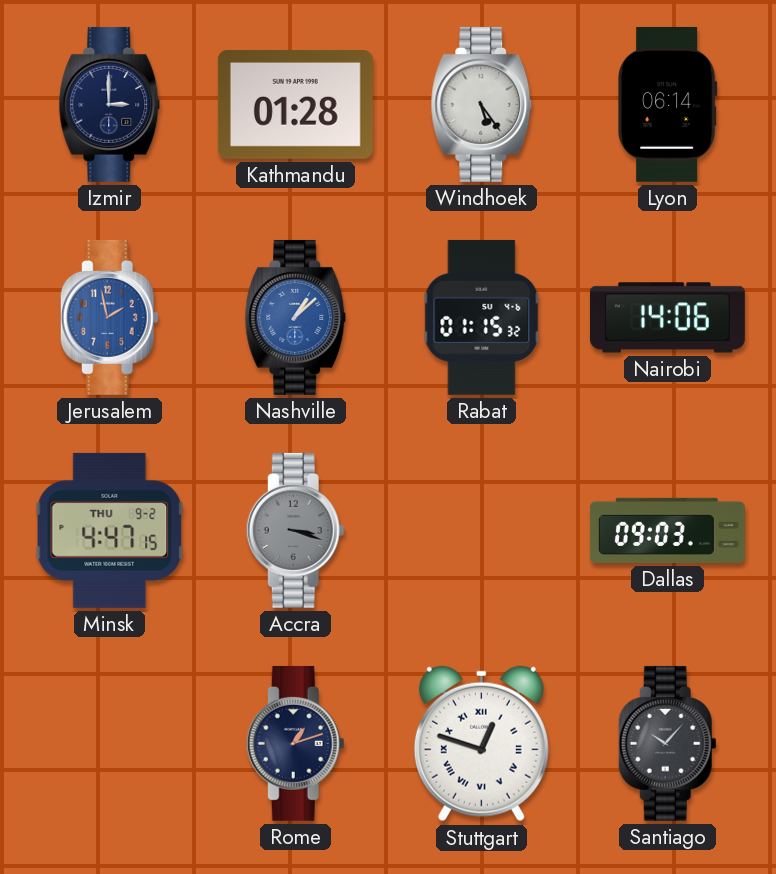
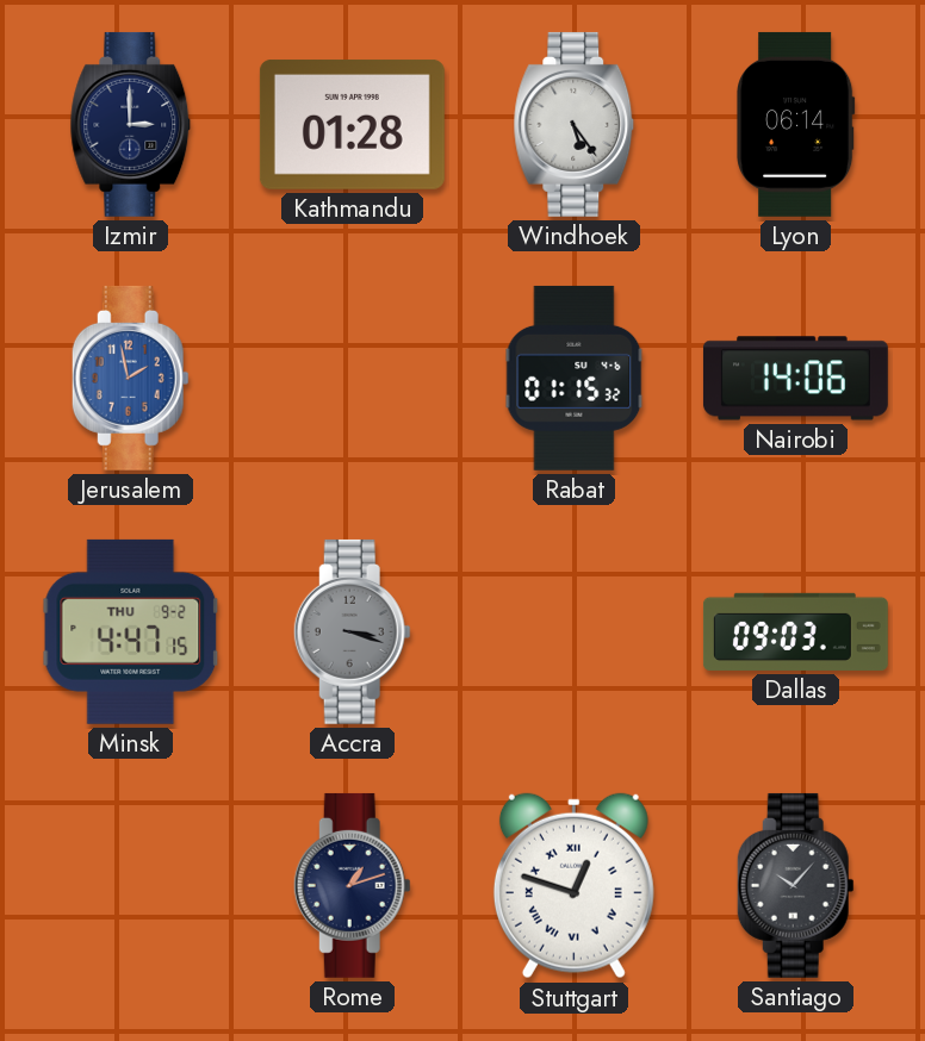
Nashville: 1:08 -> none
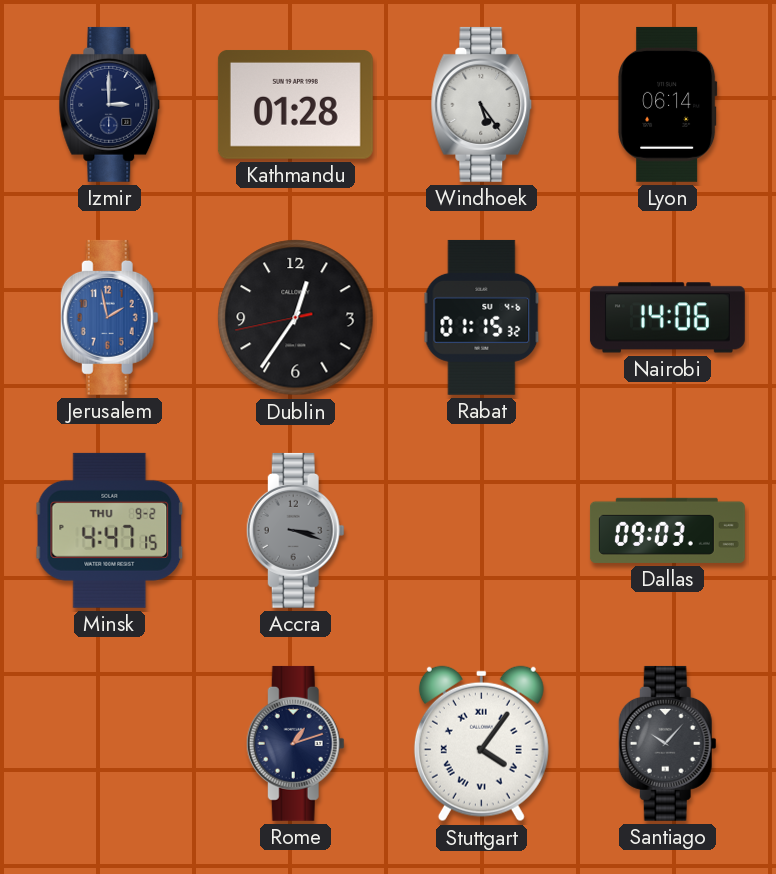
Dublin: none -> 12:35
Stuttgart: 12:48 -> 4:06
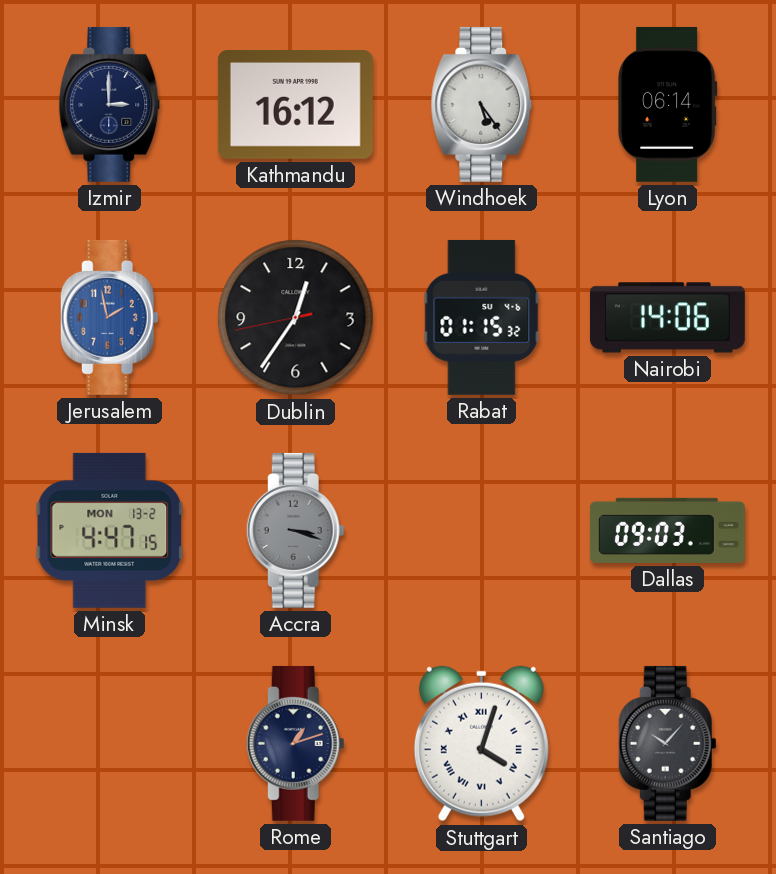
Kathmandu: 01:28 -> 16:12
Minsk date: THU 9-2 -> MON 13-2
Stuttgart: 4:06 -> 4:03
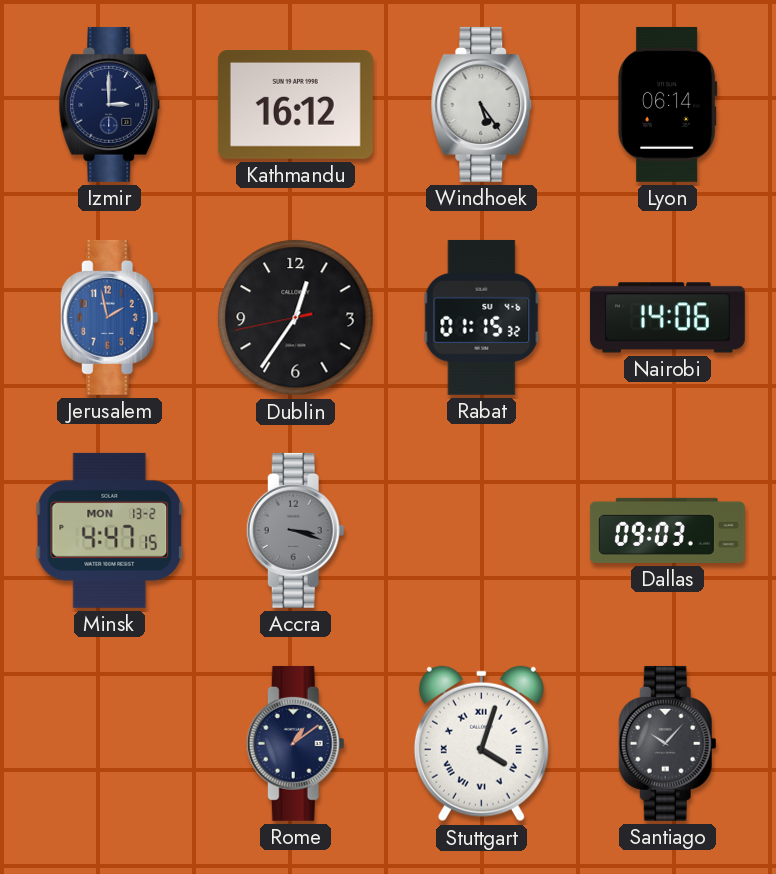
Rome: 1:12 -> 1:09
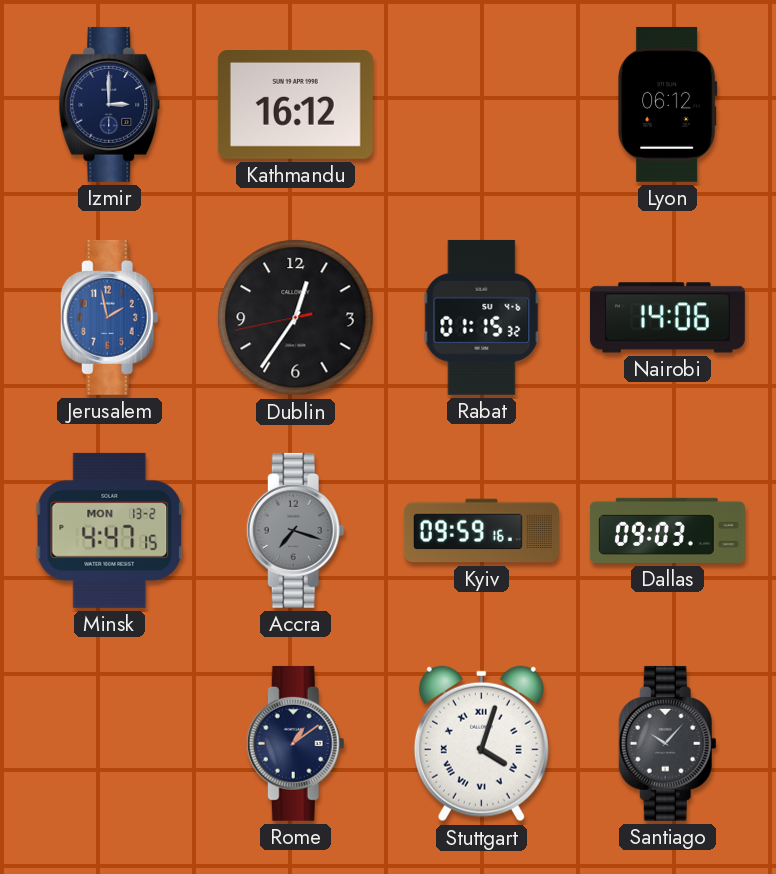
Windhoek: 5:24 -> none
Lyon: 06:14 -> 06:12
Accra: 3:18 -> 7:18
Kyiv: none -> 09:59
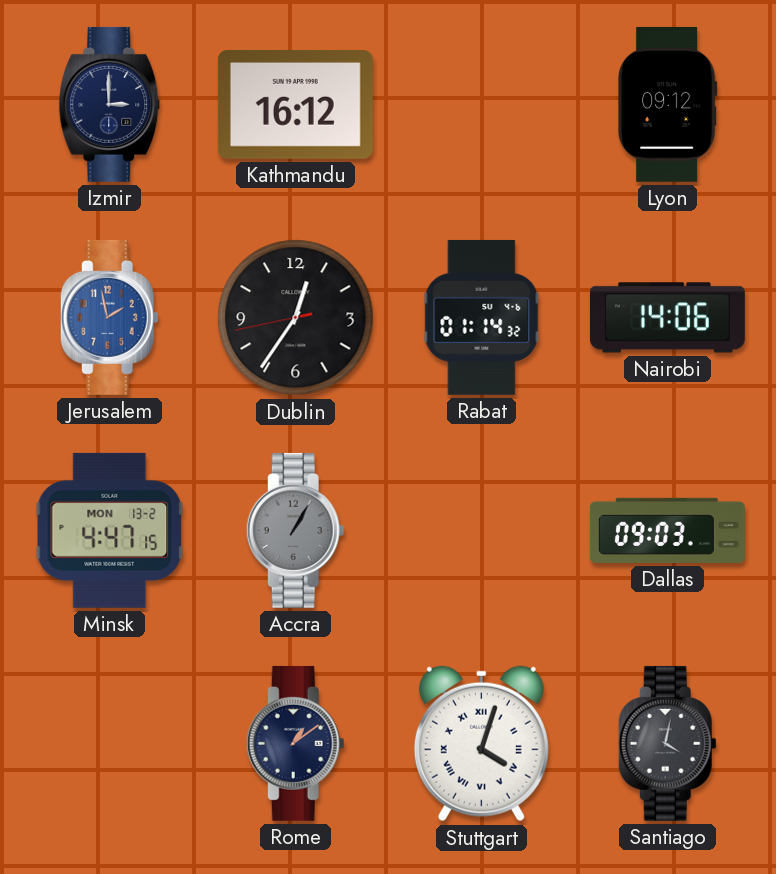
Lyon: 06:12 -> 09:12
Rabat: 01:15 -> 01:14
Accra: 7:18 -> 1:05
Kyiv: 09:59 -> none
Santiago: 10:07 -> 4:02
